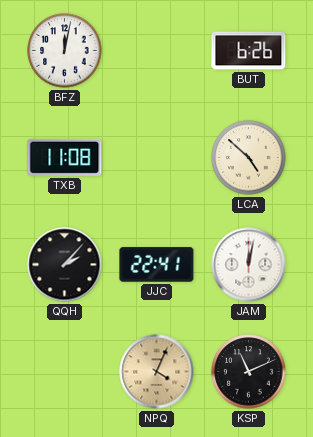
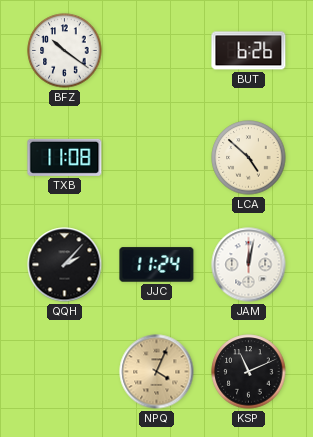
BFZ: 12:02 -> 10:21
JJC: 22:41 -> 11:24
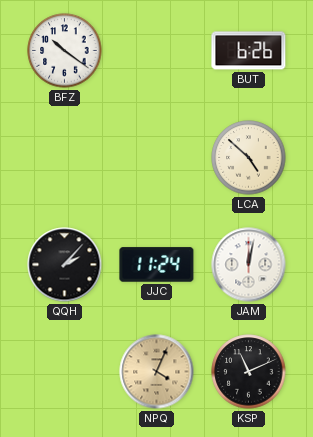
TXB: 11:08 -> none
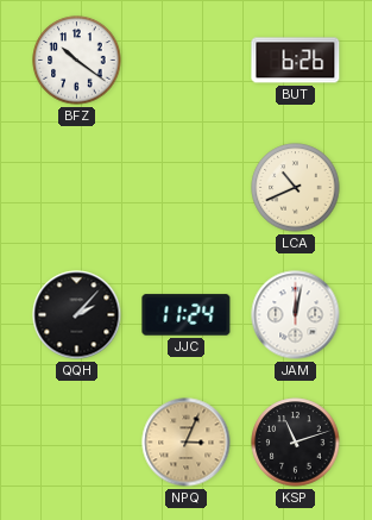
LCA: 4:52 -> 10:41
NPQ: 4:04 -> 3:04
KSP: 11:11 -> 11:12
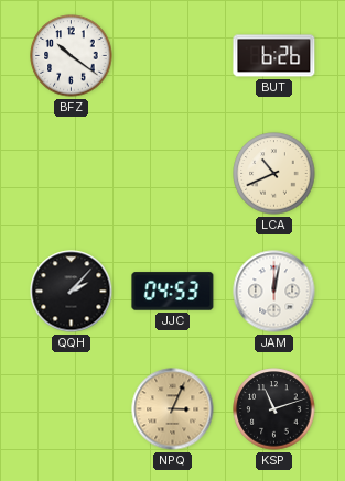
JJC: 11:24 -> 04:53
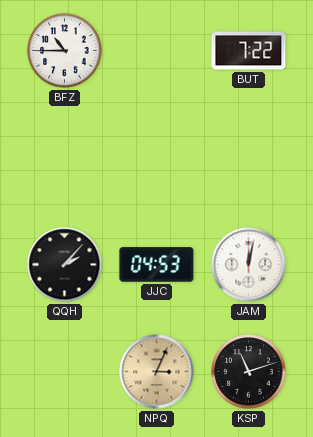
BFZ: 10:21 -> 10:45
BUT: 6:26 -> 7:22
LCA: 10:41 -> none
